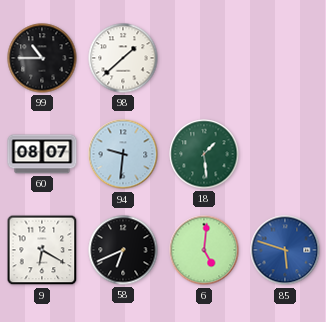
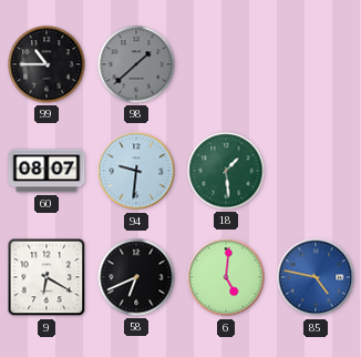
98 dial: white -> grey
85: 5:48 -> 4:47
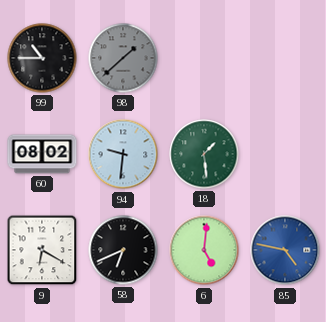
60: 08:07 -> 08:02
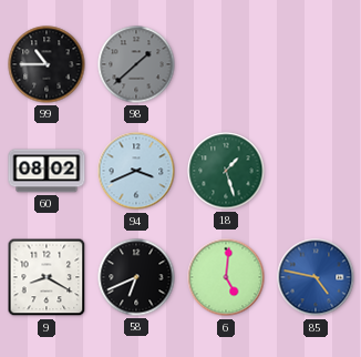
94: 9:31 -> 3:41
18: 1:29 -> 1:27
9: 6:20 -> 8:20
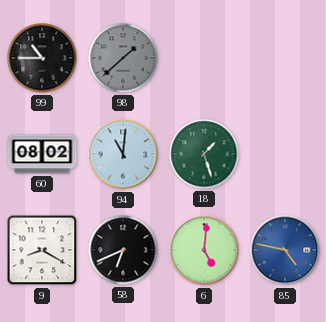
94: 3:41 -> 11:01
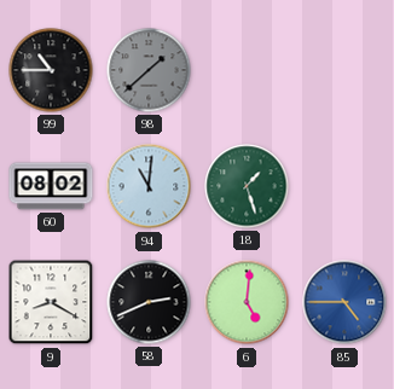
58: 6:41 -> 2:41
85: 4:47 -> 4:45
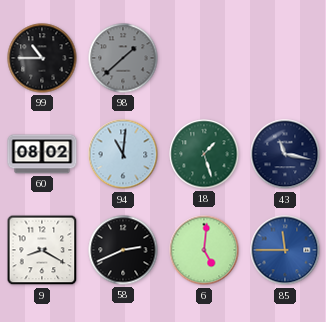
43: none -> 11:17
85: 4:45 -> 11:45
